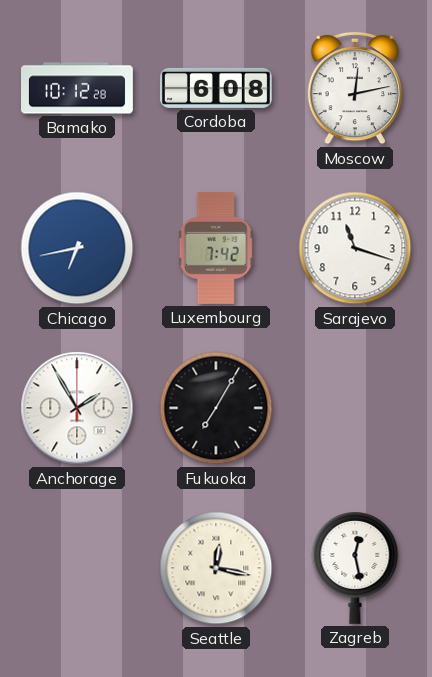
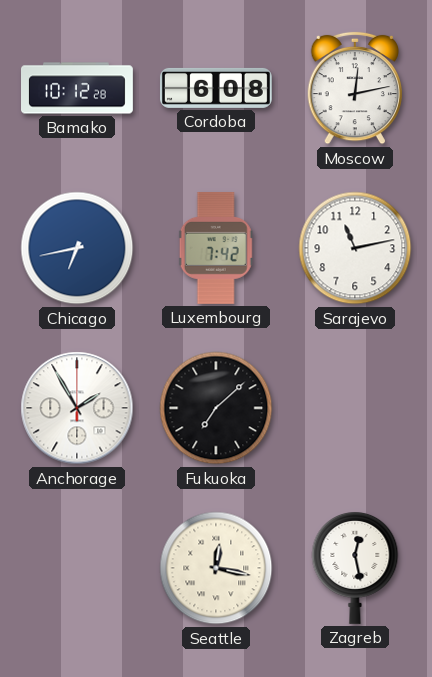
Sarajevo: 11:18 -> 11:13
Fukuoka: 7:05 -> 7:08
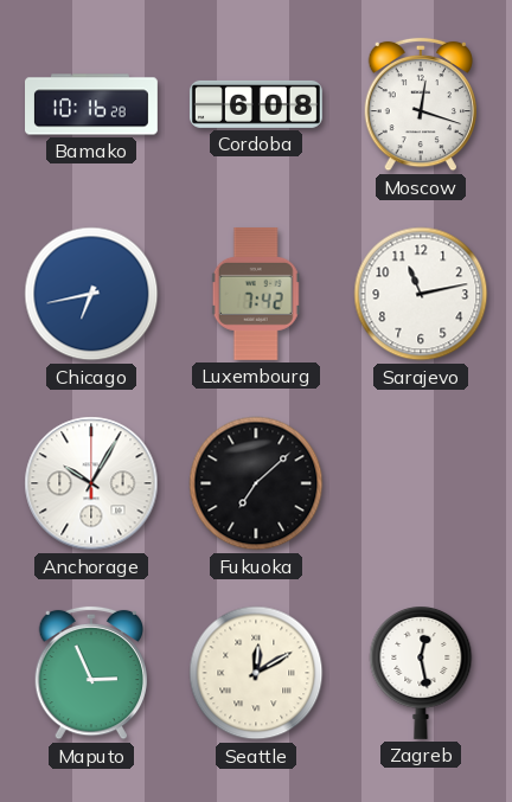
Bamako: 10:12 -> 10:16
Moscow: 12:13 -> 12:18
Anchorage: 1:55 -> 10:05
Maputo: none -> 2:56
Seattle: 12:17 -> 12:10
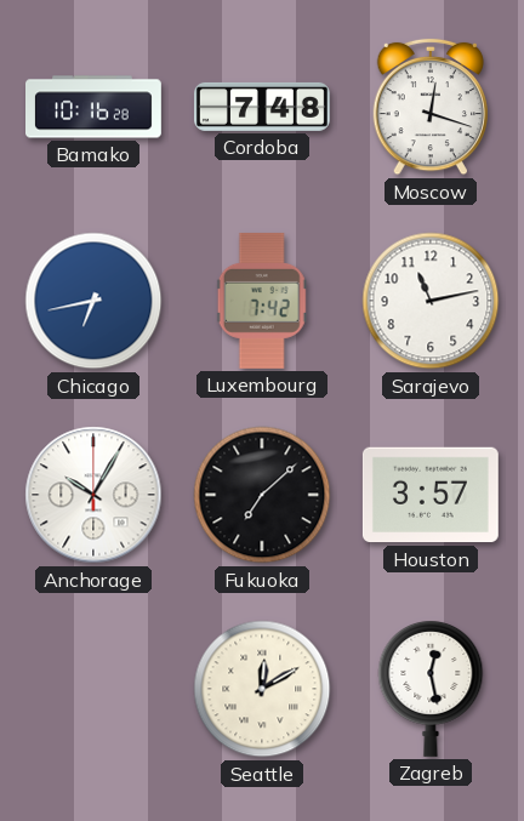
Cordoba: 6:08 -> 7:48
Houston: none -> 3:57
Maputo: 2:56 -> none
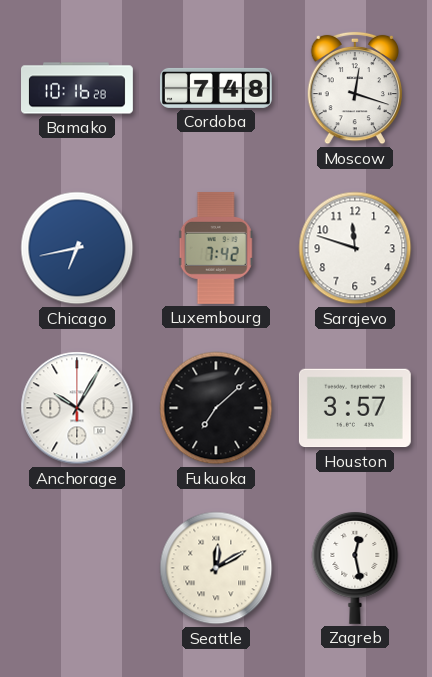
Sarajevo: 11:13 -> 11:48
